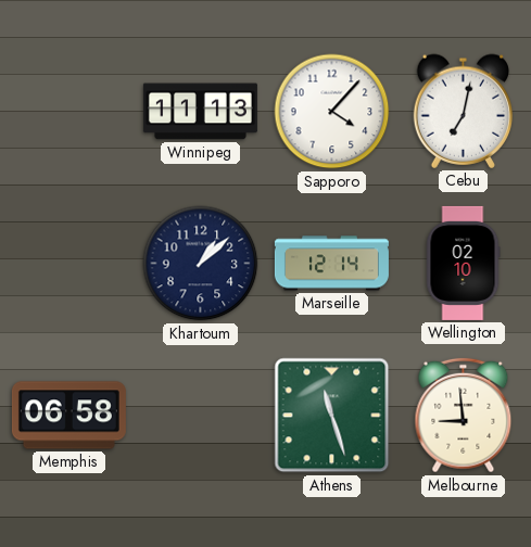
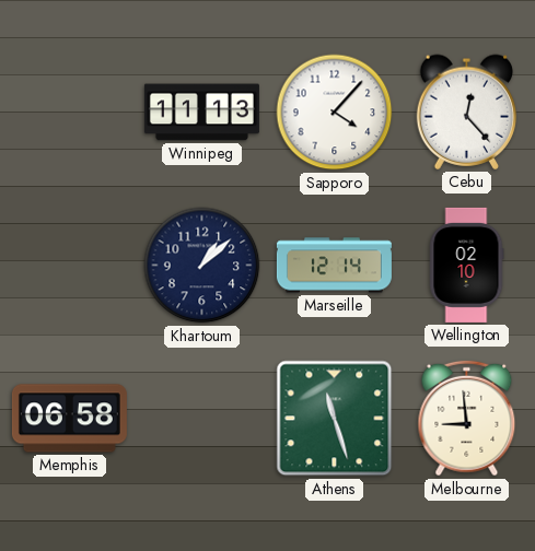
Cebu: 7:02 -> 12:23
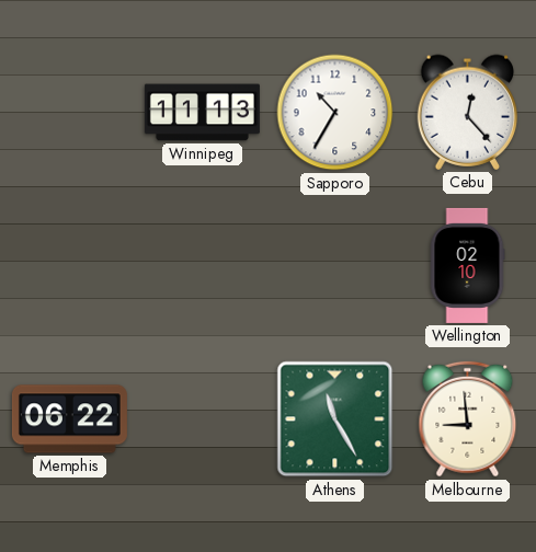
Sapporo: 4:07 -> 10:35
Khartoum: 1:08 -> none
Marseille: 12:14 -> none
Memphis: 06:58 -> 06:22
Athens: 11:27 -> 11:25
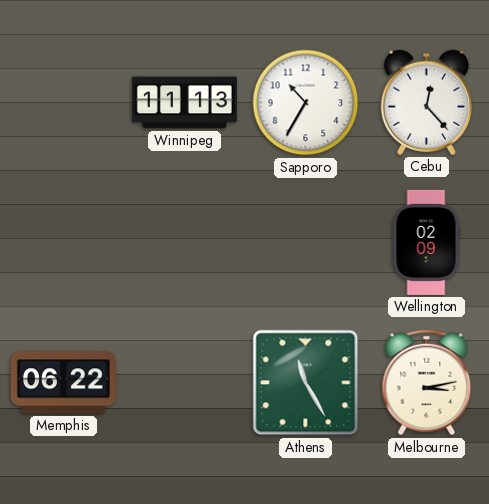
Wellington: 02:10 -> 02:09
Melbourne: 8:59 -> 3:13
